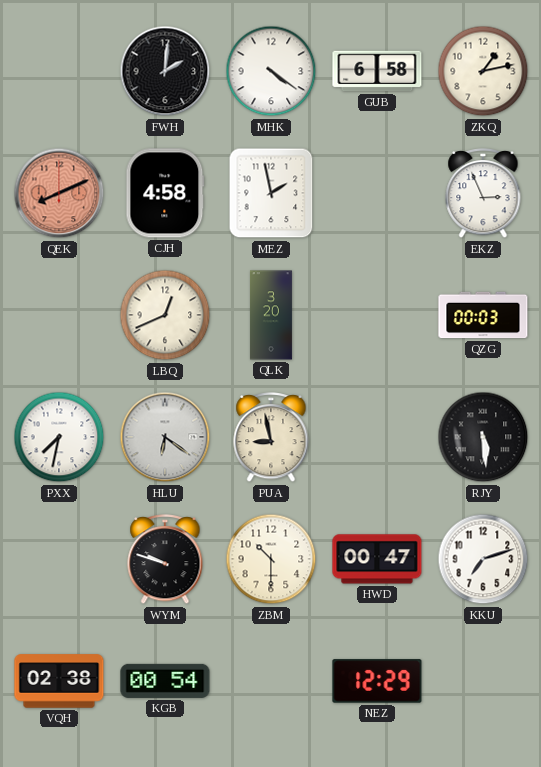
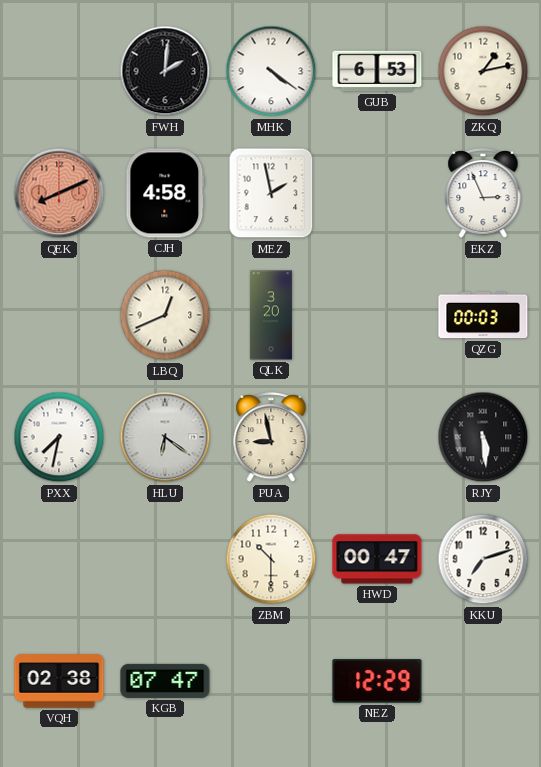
GUB: 6:58 -> 6:53
WYM: 9:48 -> none
KGB: 00:54 -> 07:47
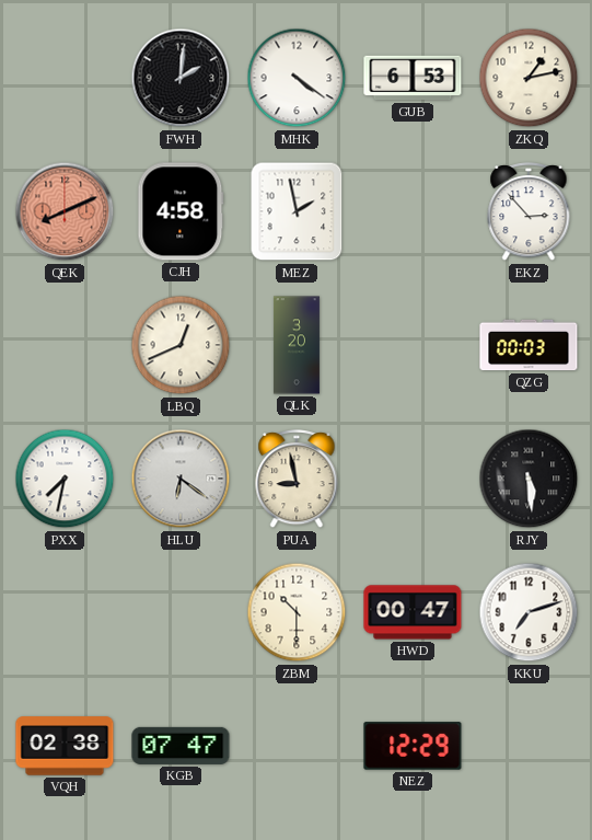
EKZ: 2:56 -> 2:53
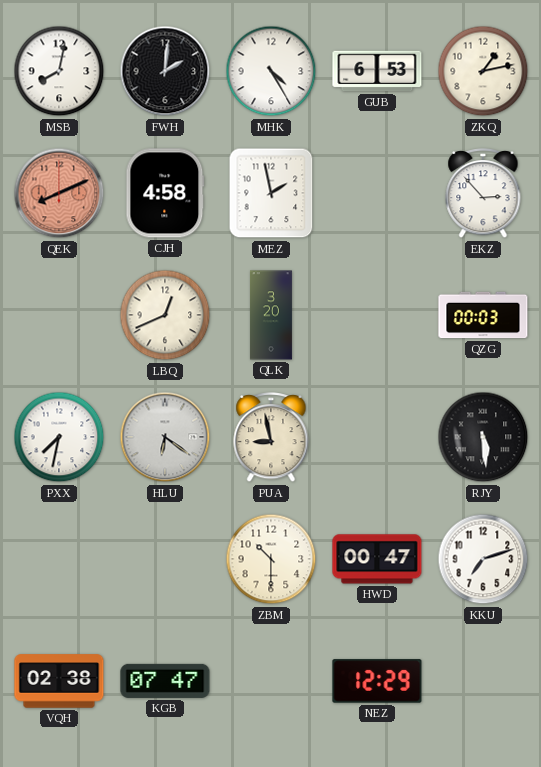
MSB: none -> 8:02
MHK: 4:21 -> 4:25
